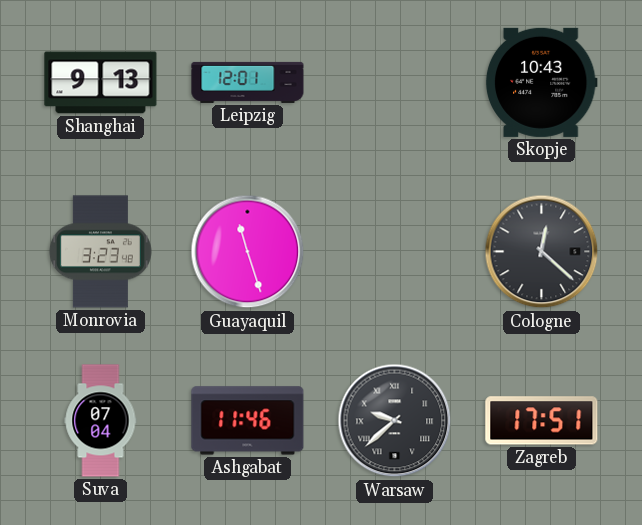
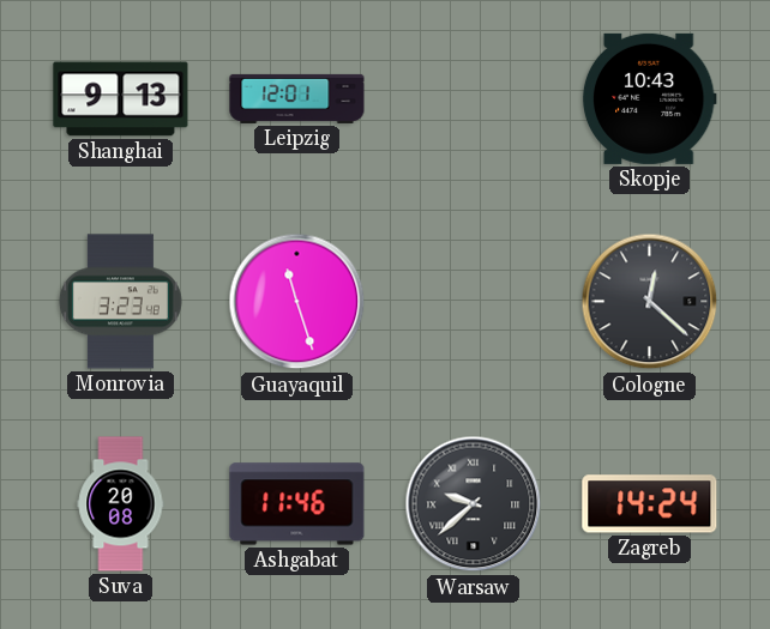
Suva: 07:04 -> 20:08
Zagreb: 17:51 -> 14:24
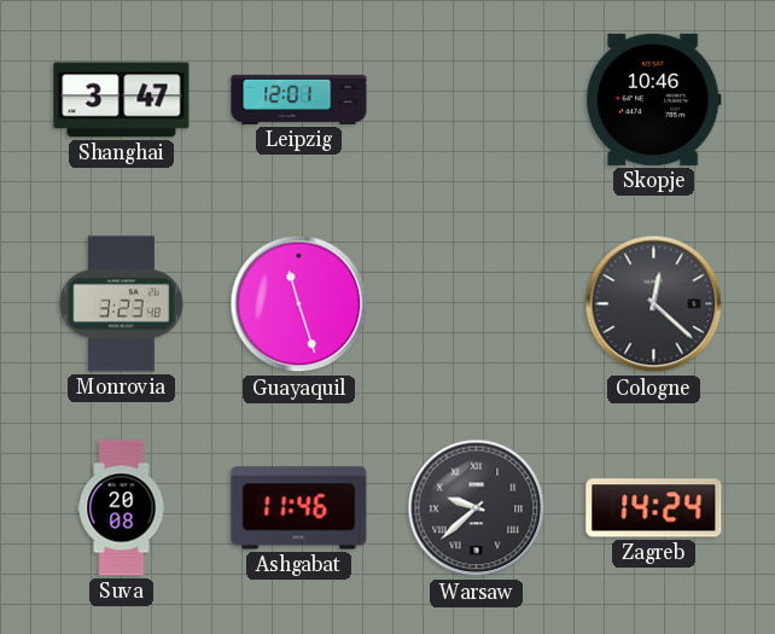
Shanghai: 9:13 -> 3:47
Skopje: 10:43 -> 10:46
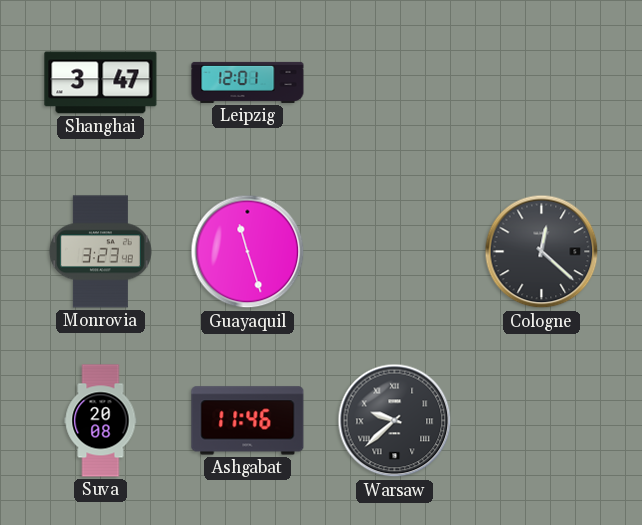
Skopje: 10:46 -> none
Zagreb: 14:24 -> none
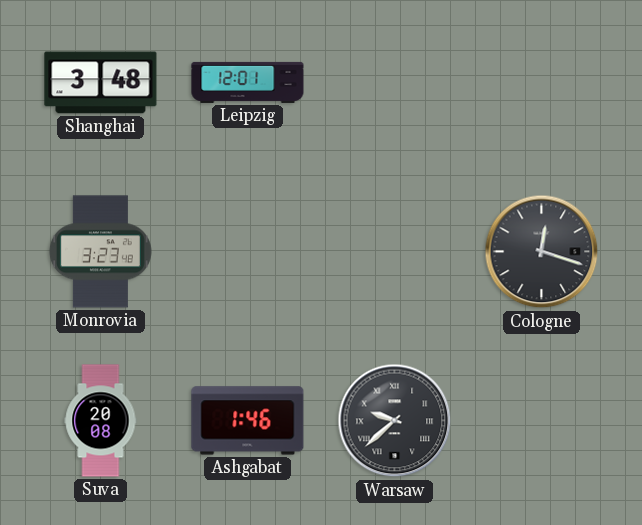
Shanghai: 3:47 -> 3:48
Guayaquil: 11:27 -> none
Cologne: 12:22 -> 12:18
Ashgabat: 11:46 -> 1:46
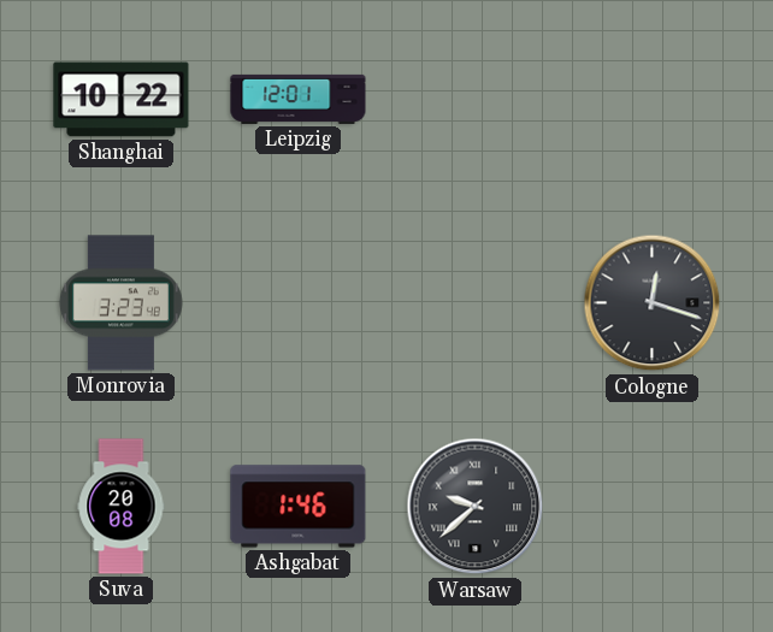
Shanghai: 3:48 -> 10:22
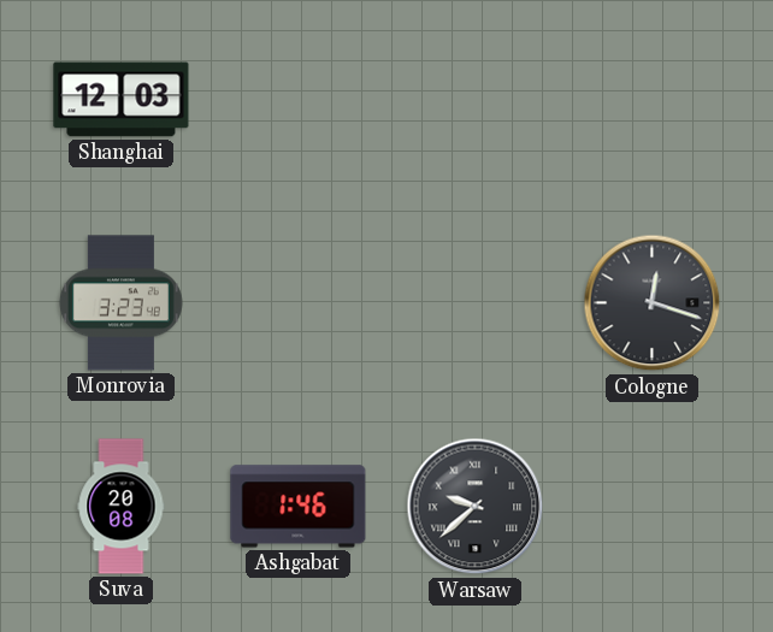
Shanghai: 10:22 -> 12:03
Leipzig: 12:01 -> none
